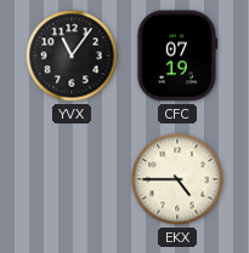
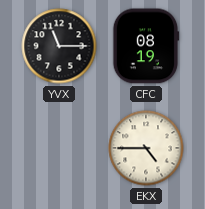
YVX: 11:06 -> 11:15
CFC: 07:19 -> 08:19
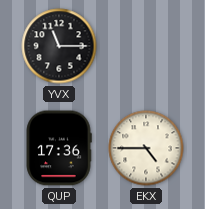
CFC: 08:19 -> none
QUP: none -> 17:36
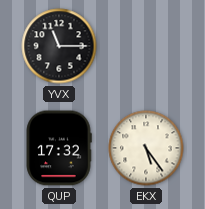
QUP: 17:36 -> 17:32
EKX: 4:45 -> 5:24
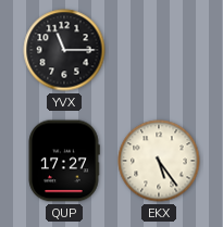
QUP: 17:32 -> 17:27
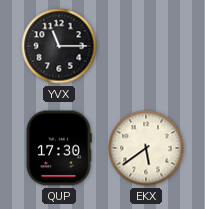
QUP: 17:27 -> 17:30
EKX: 5:24 -> 5:39
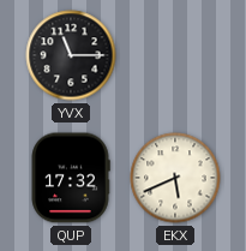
QUP: 17:30 -> 17:32
EKX: 5:39 -> 5:41
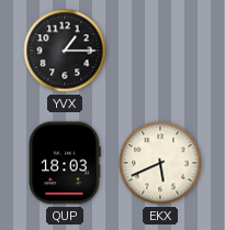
YVX: 11:15 -> 1:15
QUP: 17:32 -> 18:03
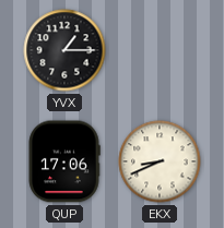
QUP: 18:03 -> 17:06
EKX: 5:41 -> 8:41
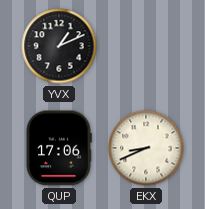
YVX: 1:15 -> 1:11
